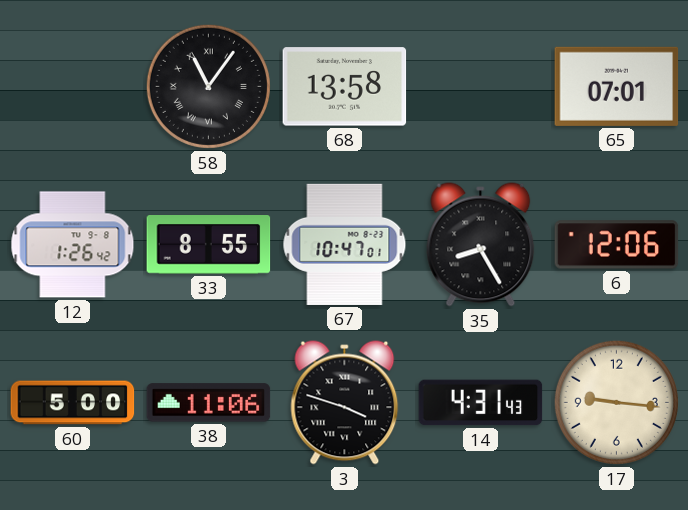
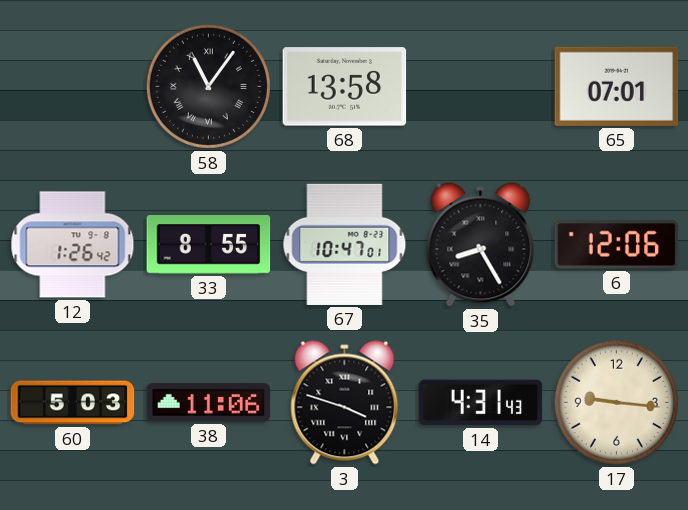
60: 5:00 -> 5:03
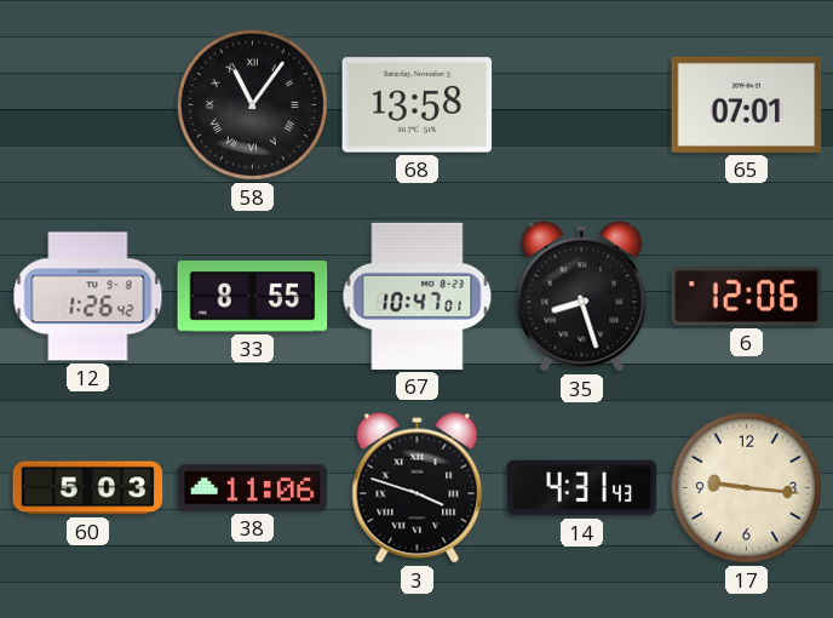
35: 8:25 -> 8:27
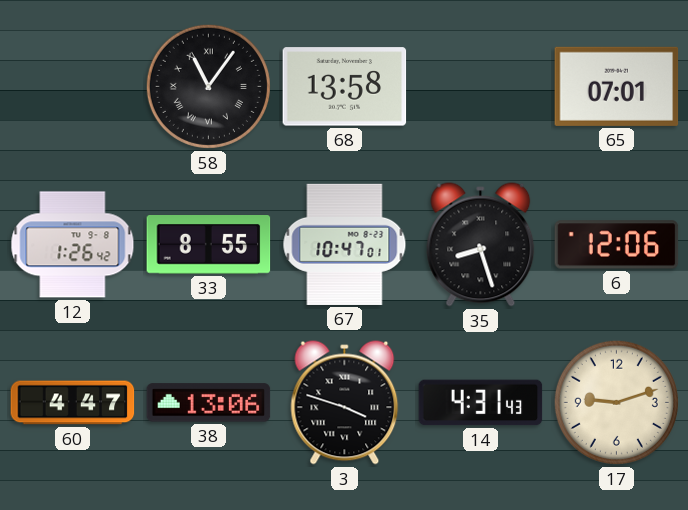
60: 5:03 -> 4:47
38: 11:06 -> 13:06
17: 9:16 -> 9:12
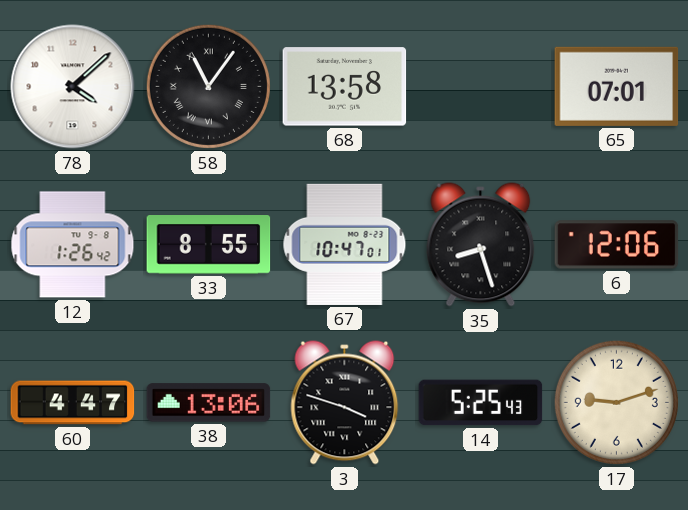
78: none -> 4:08
14: 4:31 -> 5:25
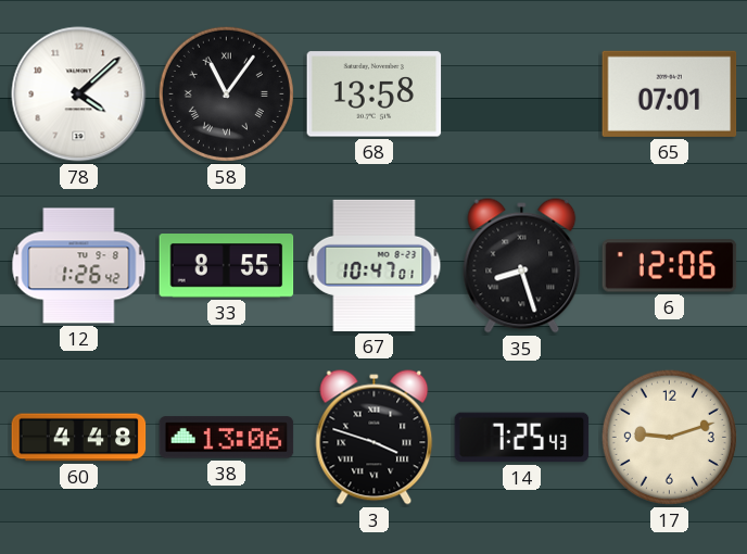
60: 4:47 -> 4:48
14: 5:25 -> 7:25
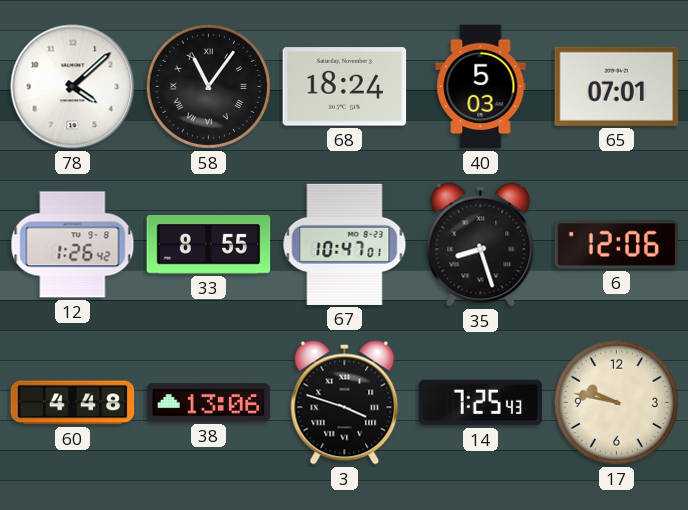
68: 13:58 -> 18:24
40: none -> 5:03
17: 9:12 -> 9:47
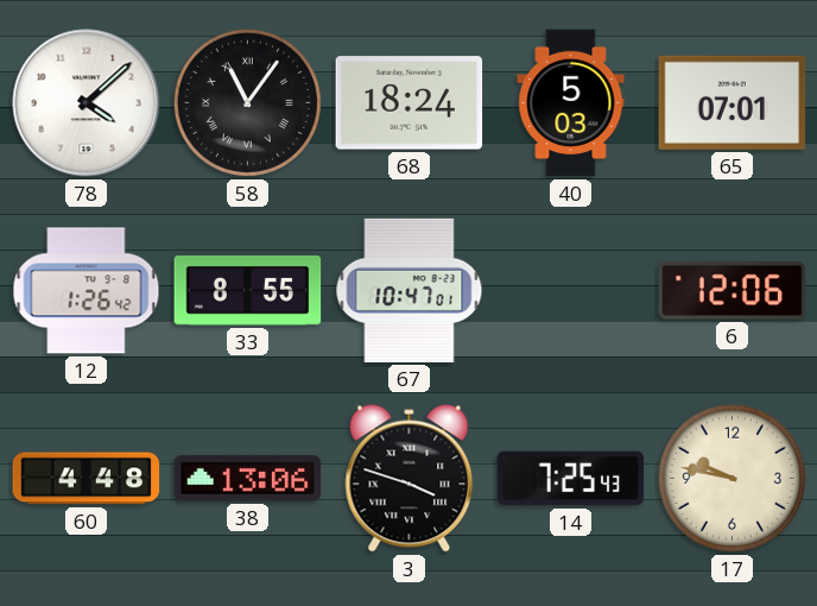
35: 8:27 -> none
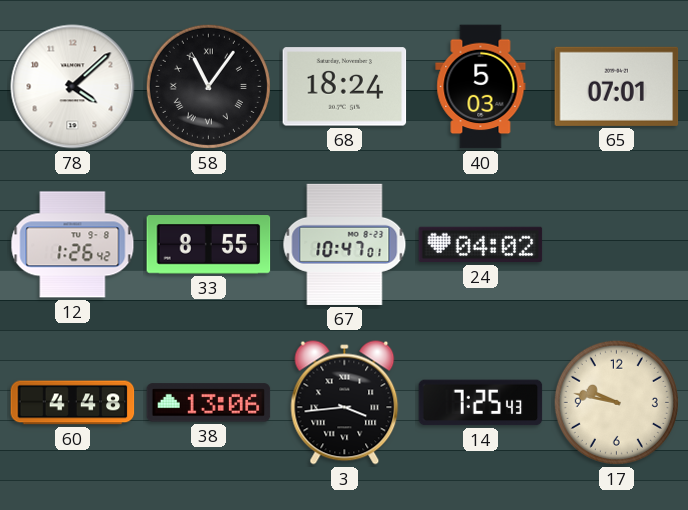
24: none -> 04:02
6: 12:06 -> none
3: 3:48 -> 3:44
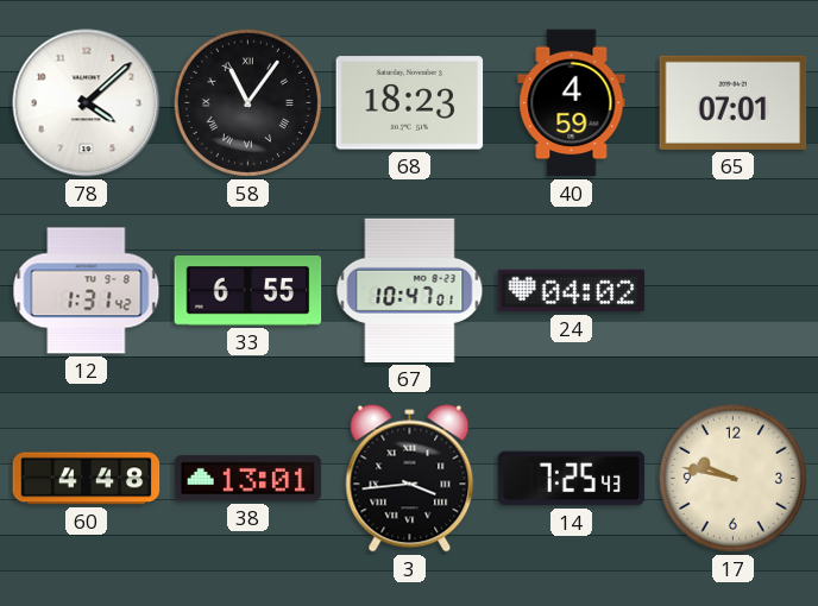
68: 18:24 -> 18:23
40: 5:03 -> 4:59
12: 1:26 -> 1:31
33: 8:55 -> 6:55
38: 13:06 -> 13:01
